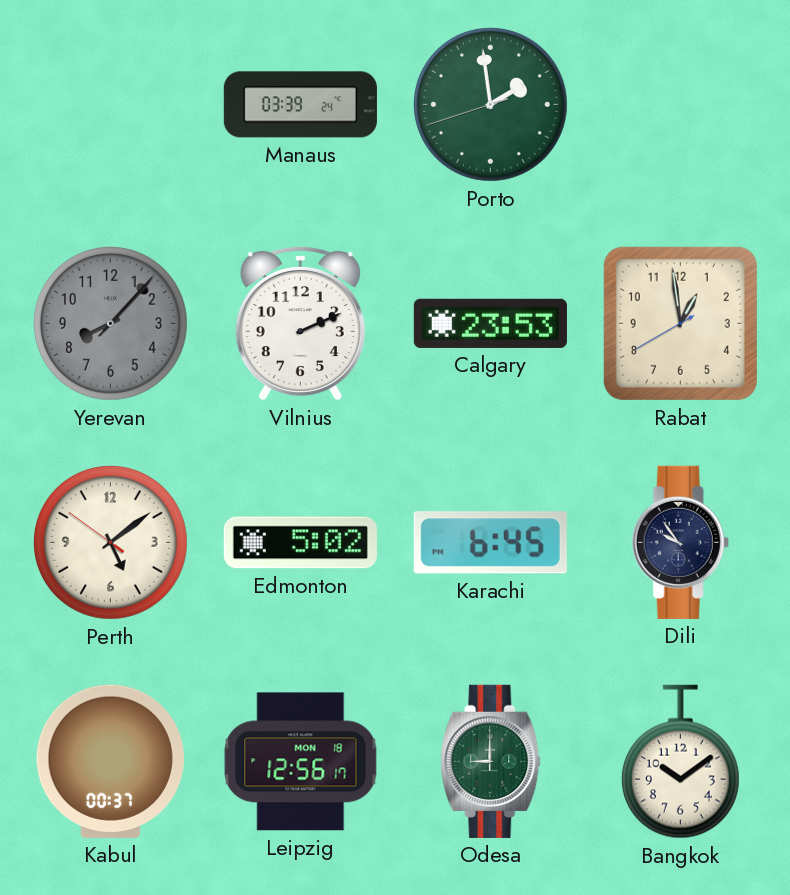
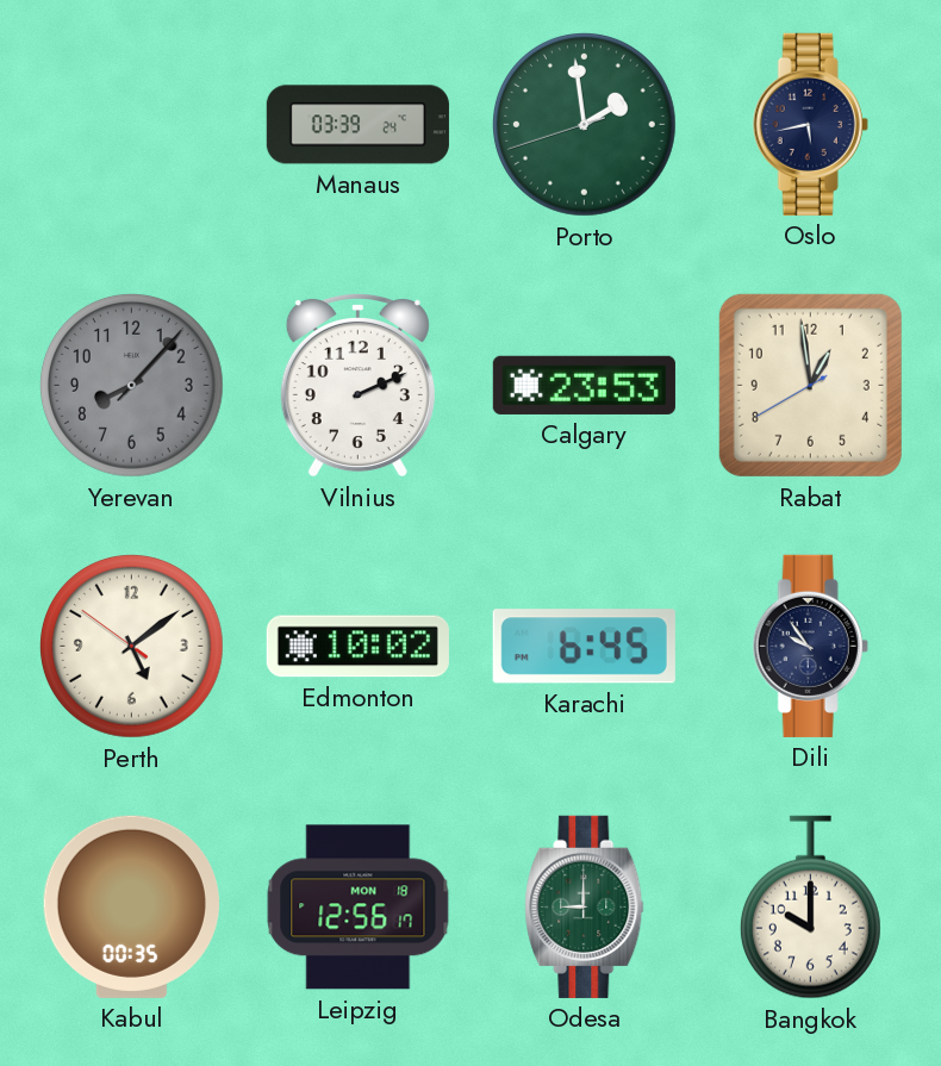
Oslo: none -> 5:43
Edmonton: 5:02 -> 10:02
Kabul: 00:37 -> 00:35
Bangkok: 10:09 -> 10:00
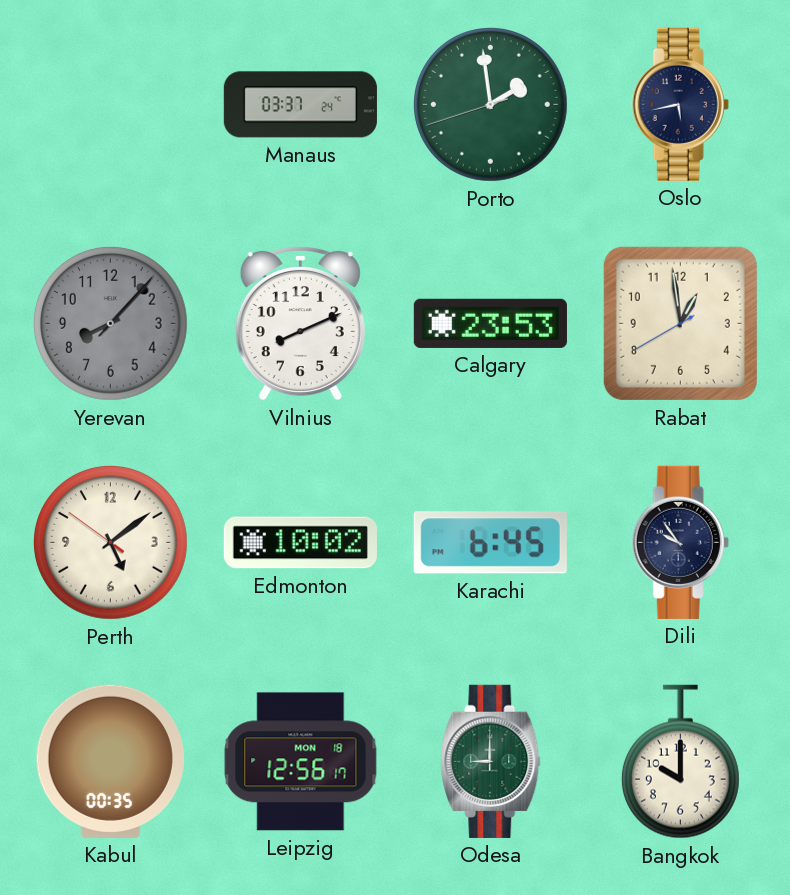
Manaus: 03:39 -> 03:37
Vilnius: 2:11 -> 8:11
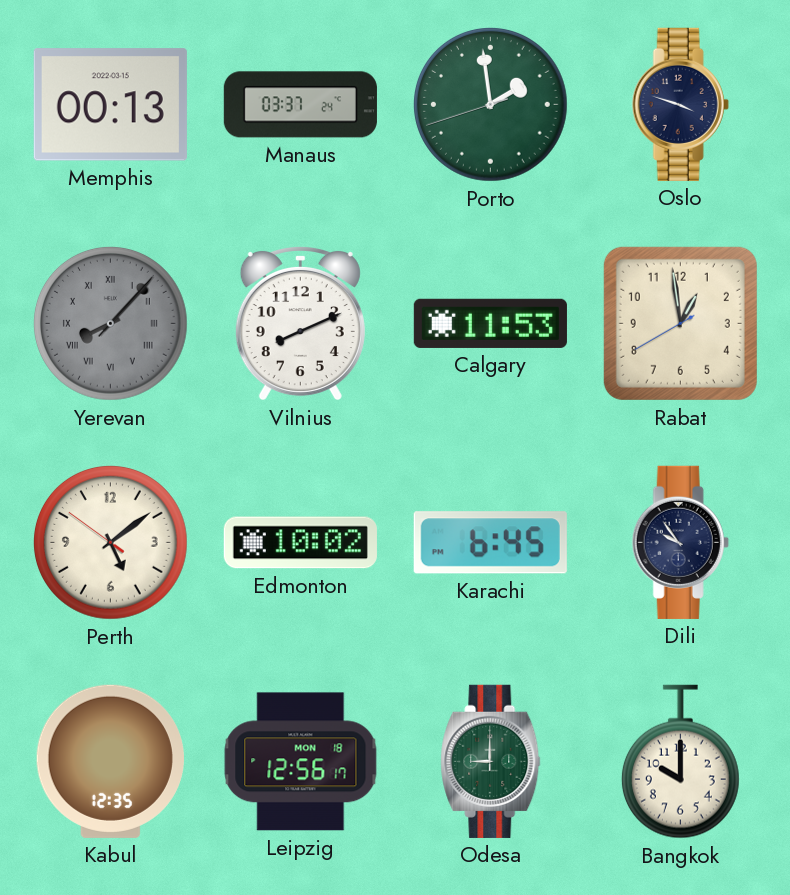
Memphis: none -> 00:13
Oslo: 5:43 -> 3:48
Yerevan numerals: Arabic -> Roman
Calgary: 23:53 -> 11:53
Kabul: 00:35 -> 12:35
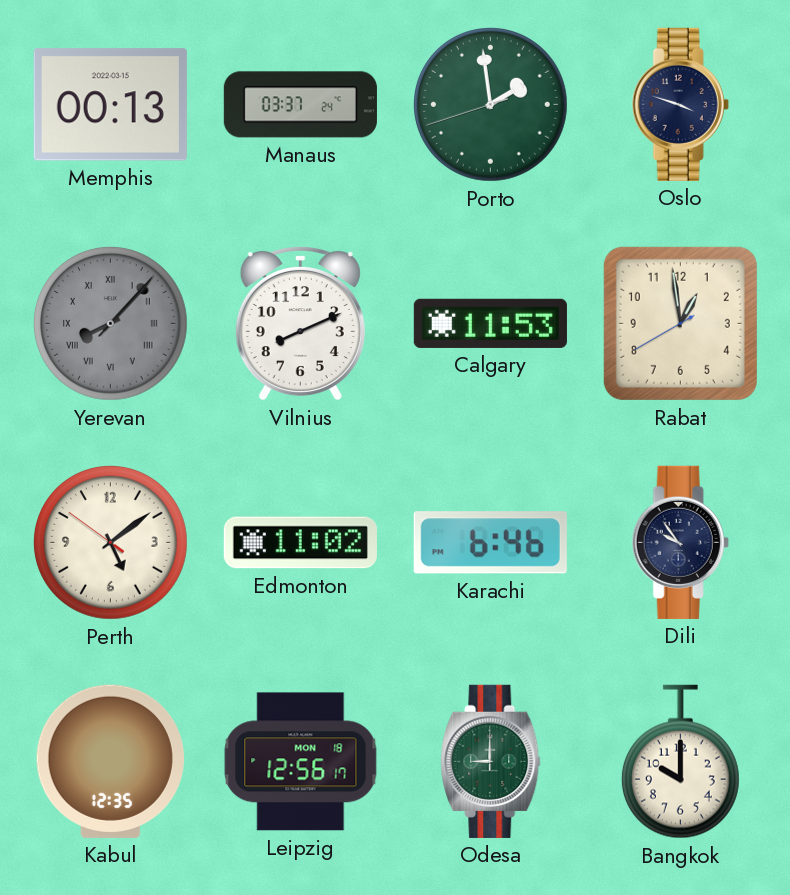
Edmonton: 10:02 -> 11:02
Karachi: 6:45 -> 6:46
